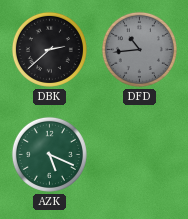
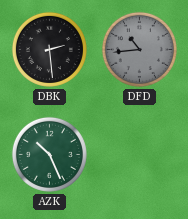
DBK: 2:38 -> 2:29
AZK: 5:19 -> 10:26
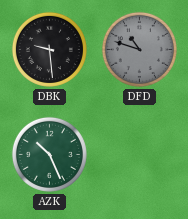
DBK: 2:29 -> 9:29
DFD: 10:44 -> 10:48
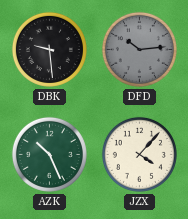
DFD: 10:48 -> 10:14
JZX: none -> 4:07
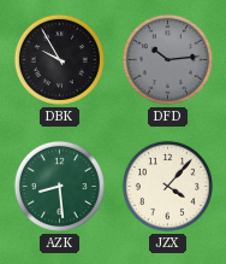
DBK: 9:29 -> 9:55
AZK: 10:26 -> 8:29
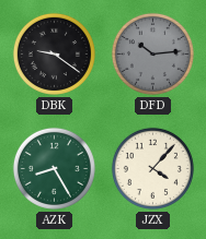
DBK: 9:55 -> 9:21
AZK: 8:29 -> 8:25
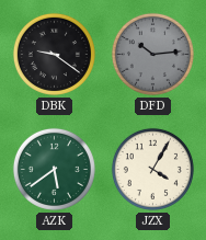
AZK: 8:25 -> 5:39
JZX: 4:07 -> 4:05
